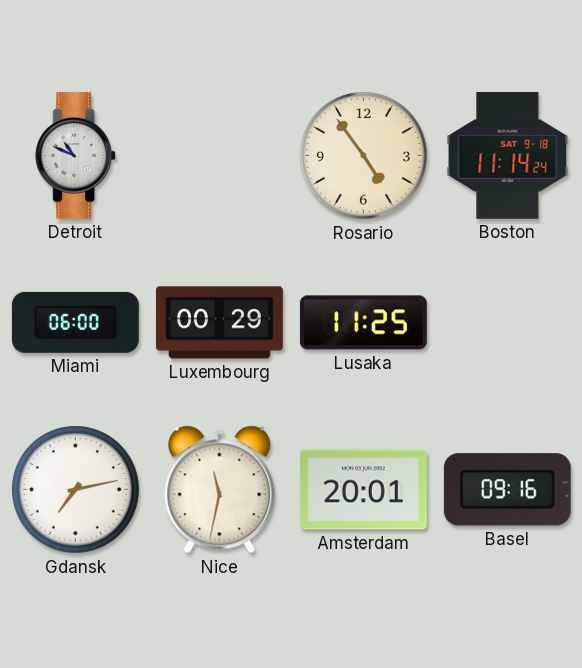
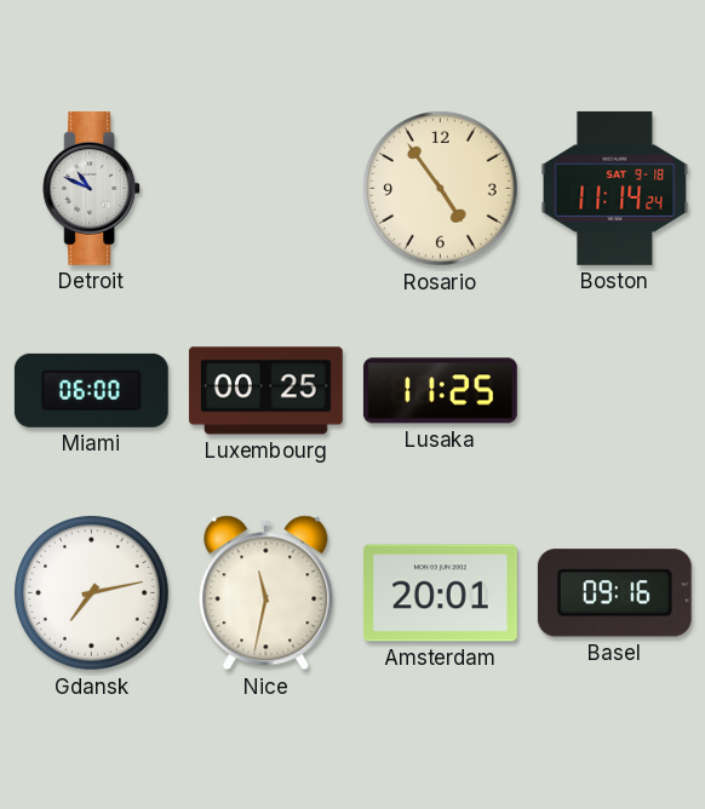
Luxembourg: 00:29 -> 00:25
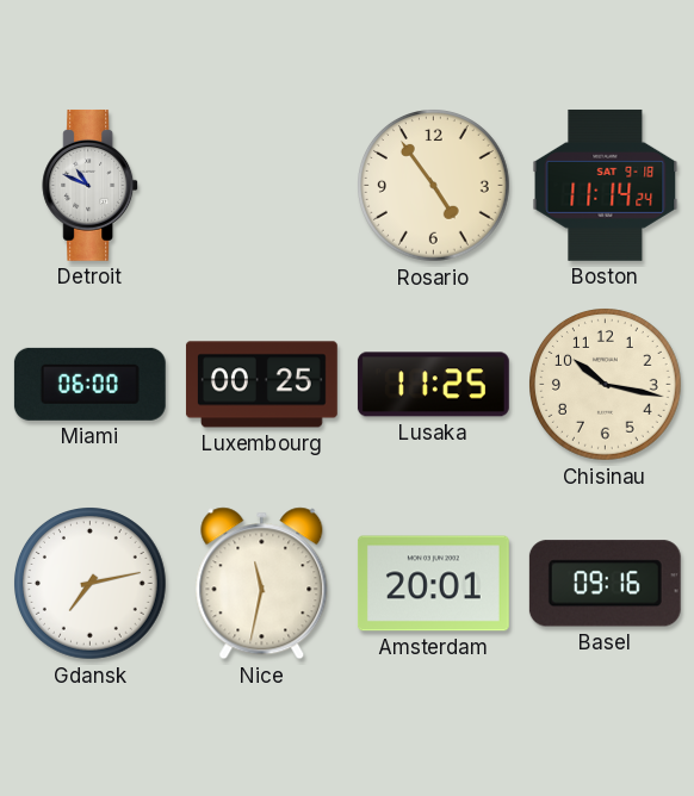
Chisinau: none -> 10:17
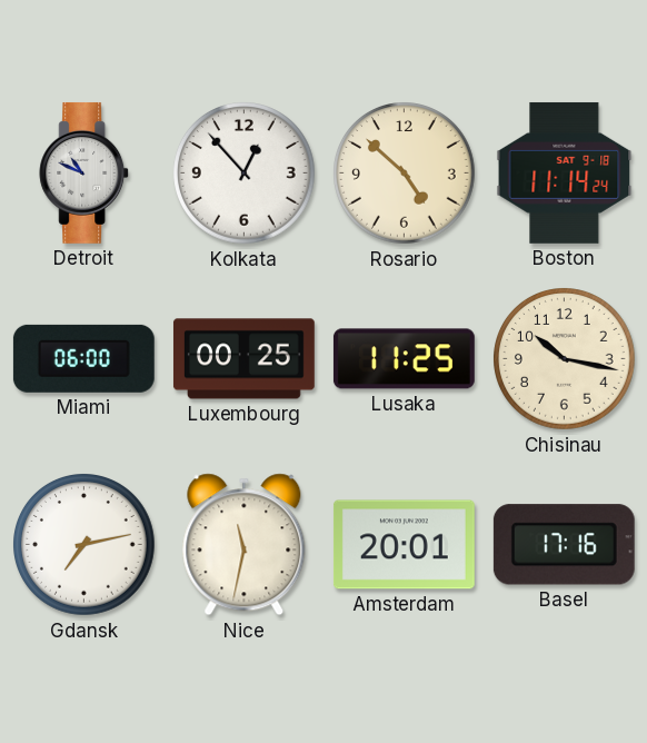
Kolkata: none -> 12:53
Rosario: 4:54 -> 4:52
Basel: 09:16 -> 17:16
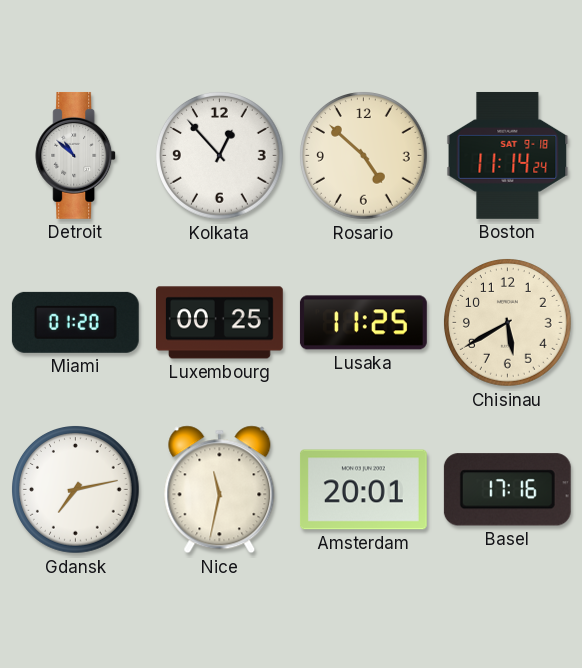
Detroit: 10:49 -> 10:52
Miami: 06:00 -> 01:20
Chisinau: 10:17 -> 5:40
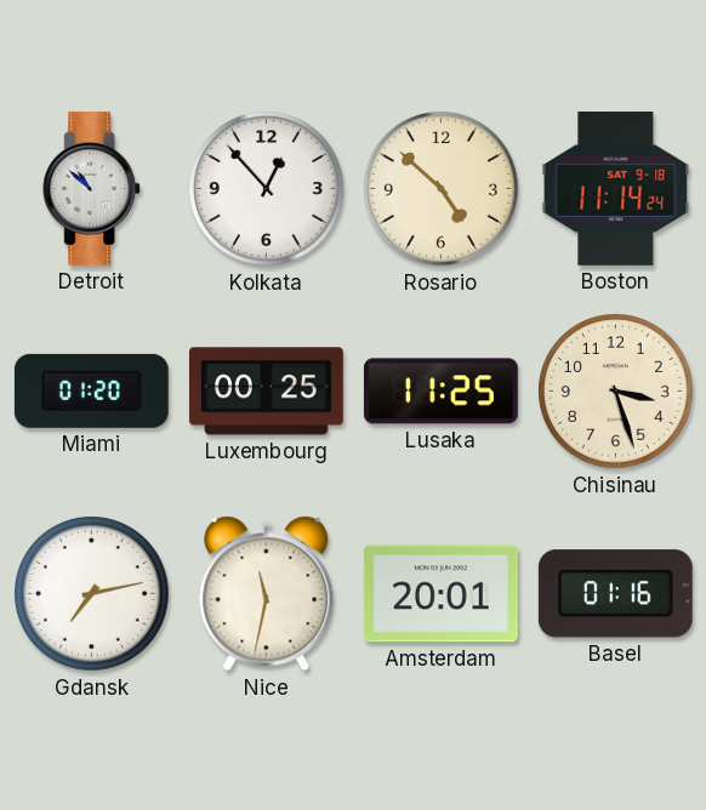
Chisinau: 5:40 -> 3:27
Basel: 17:16 -> 01:16
